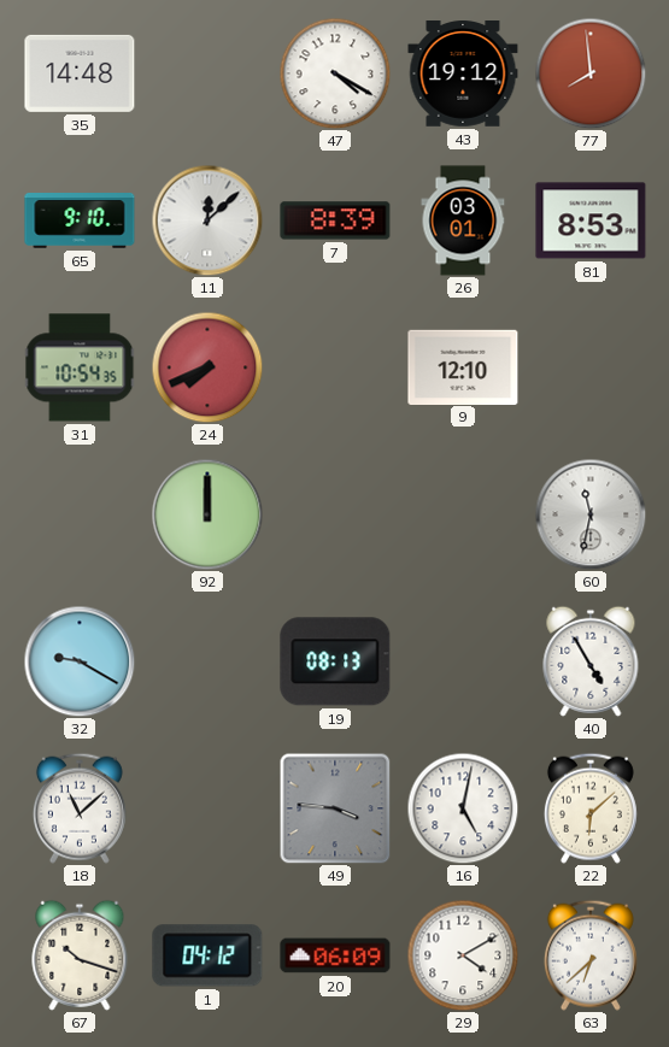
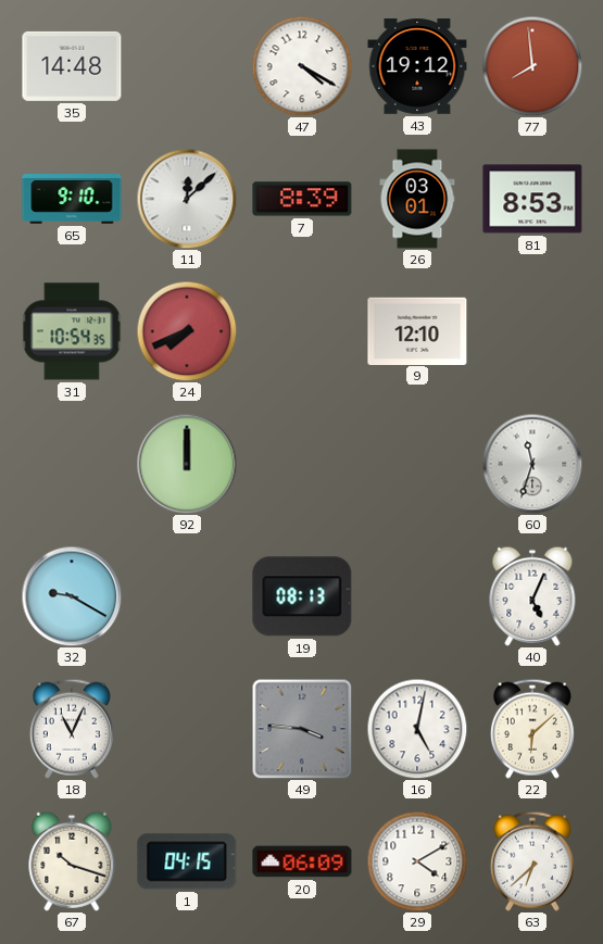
60: 11:32 -> 11:33
40: 4:55 -> 5:04
18: 11:08 -> 11:04
1: 04:12 -> 04:15
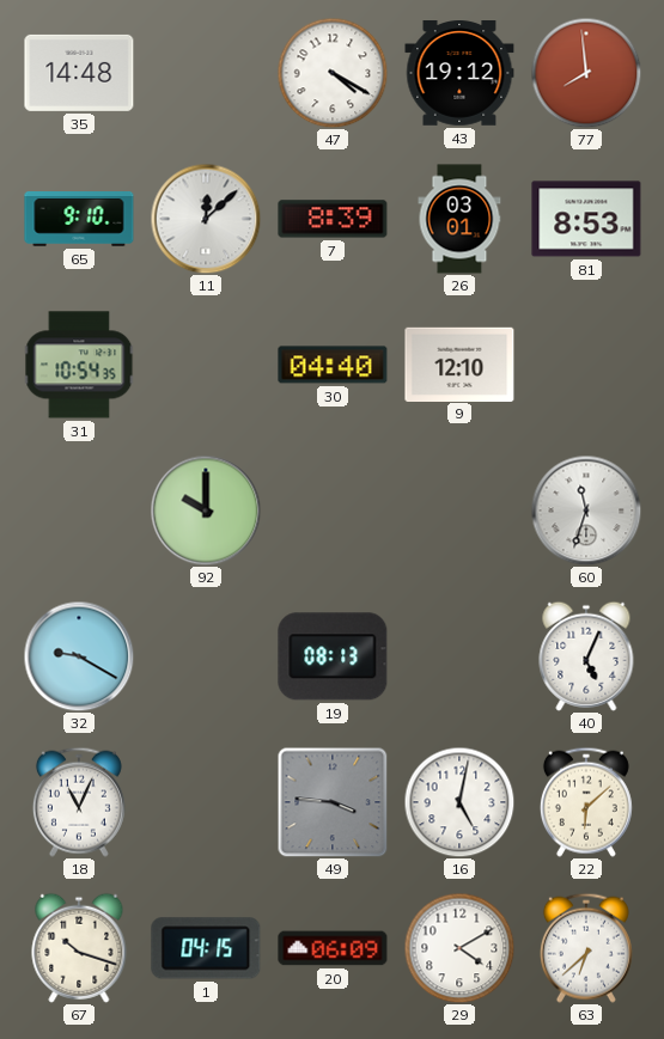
24: 7:41 -> none
30: none -> 04:40
92: 12:00 -> 10:00
